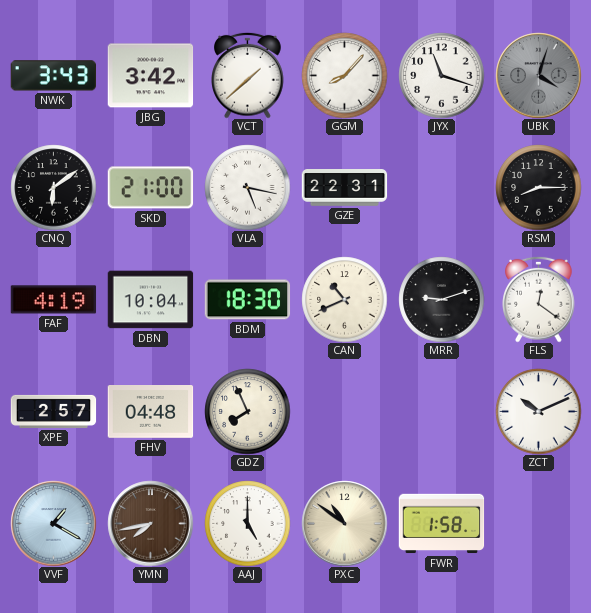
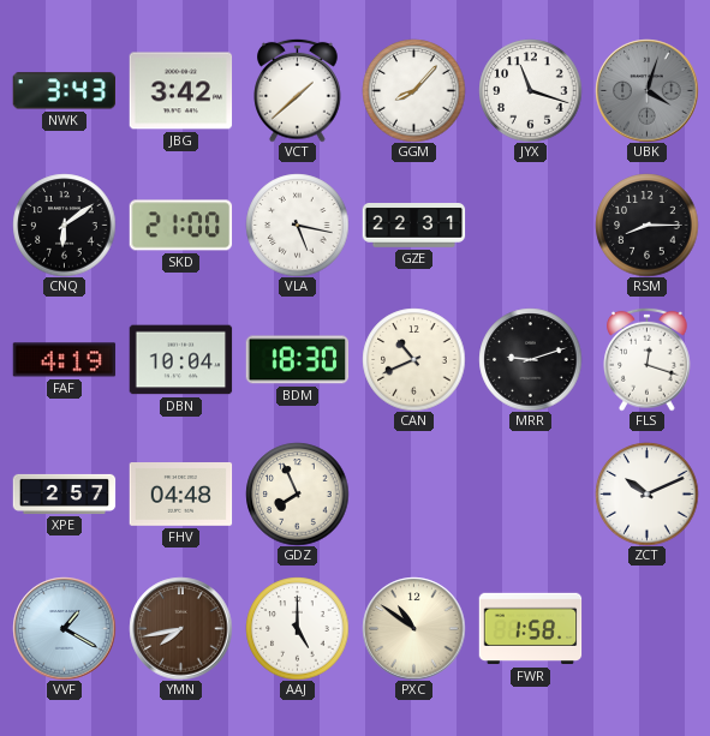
FLS: 12:21 -> 12:18
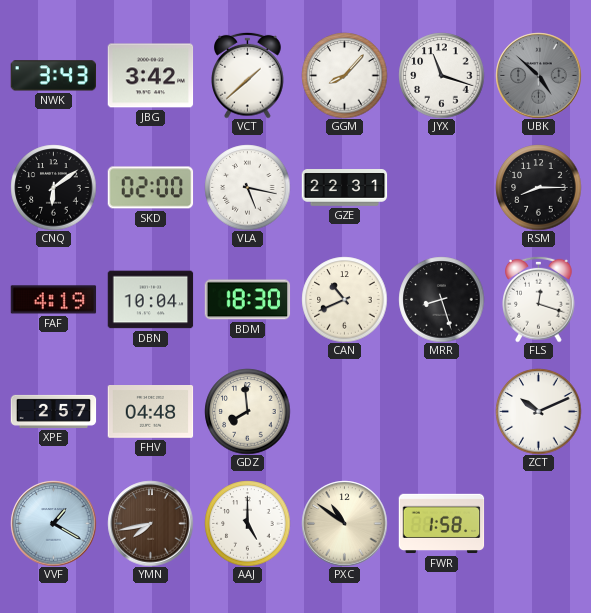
UBK: 4:03 -> 4:52
SKD: 21:00 -> 02:00
MRR: 9:12 -> 8:27
GDZ: 7:56 -> 7:59
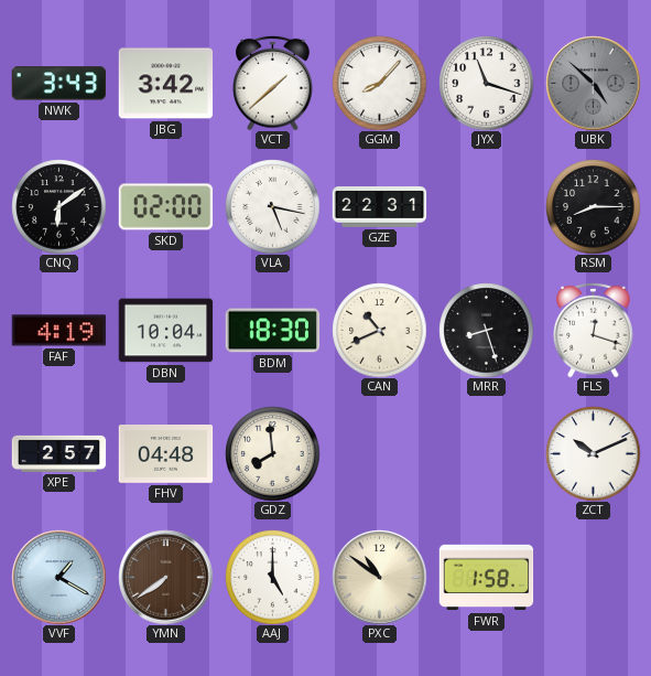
YMN: 7:43 -> 7:39
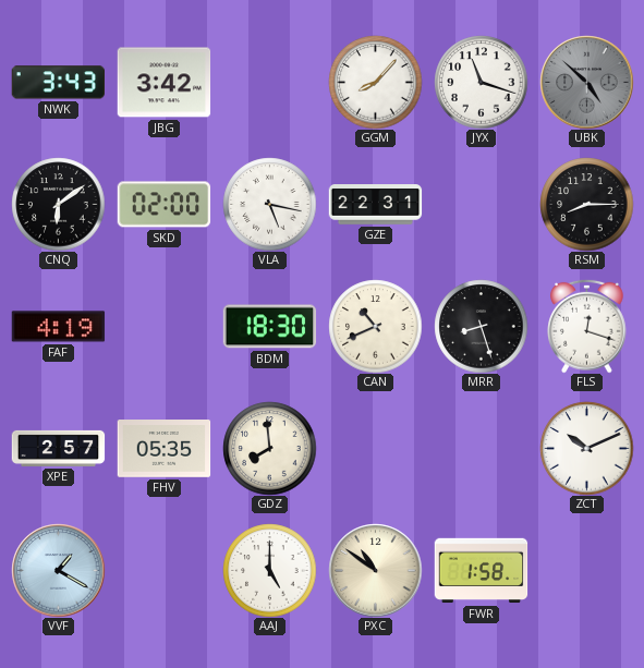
VCT: 1:38 -> none
DBN: 10:04 -> none
FHV: 04:48 -> 05:35
YMN: 7:39 -> none
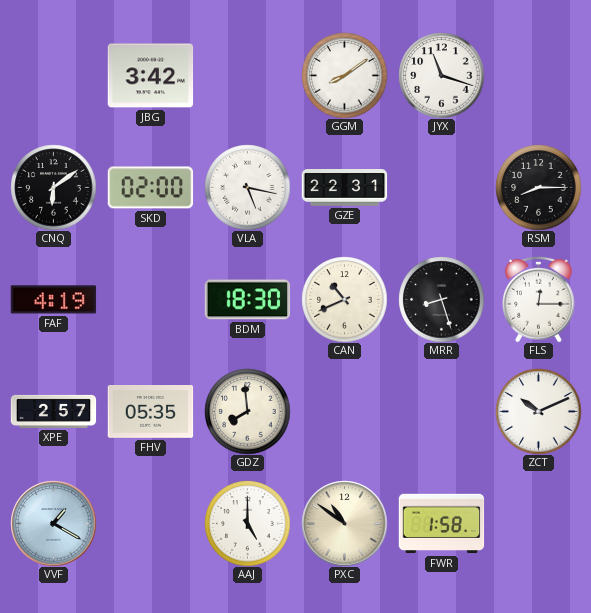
NWK: 3:43 -> none
GGM: 8:07 -> 8:09
UBK: 4:52 -> none
FLS: 12:18 -> 12:15
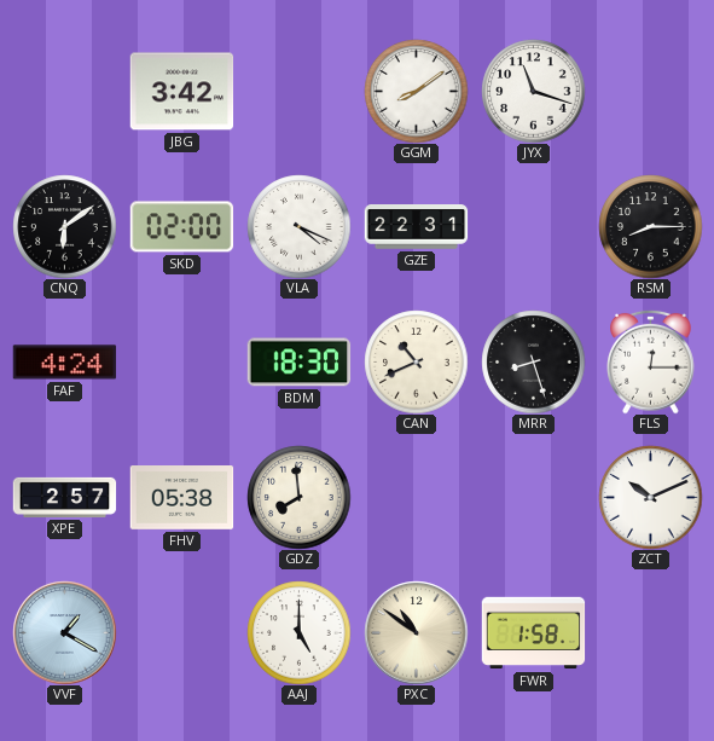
VLA: 5:17 -> 4:19
FAF: 4:19 -> 4:24
FHV: 05:35 -> 05:38
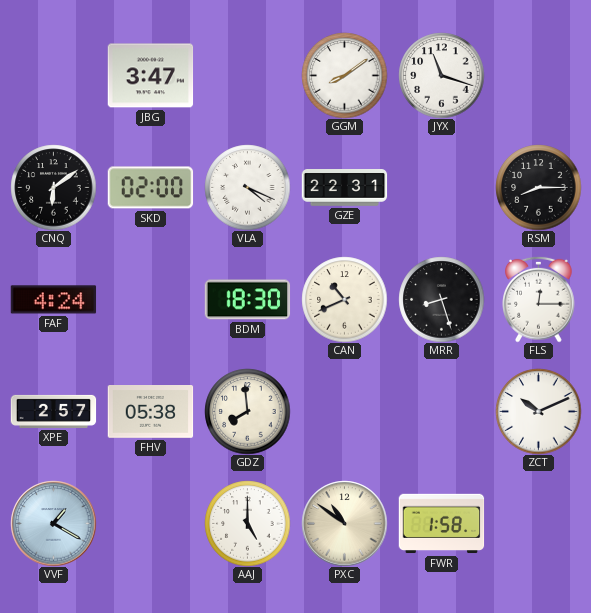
JBG: 3:42 -> 3:47
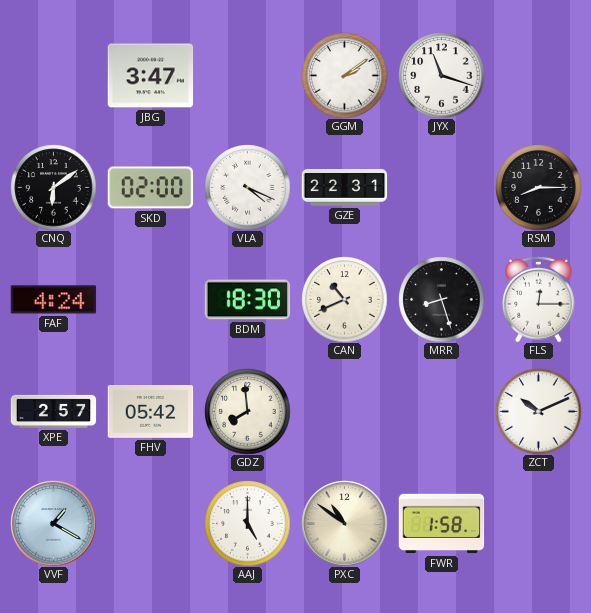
GGM: 8:09 -> 2:09
FHV: 05:38 -> 05:42
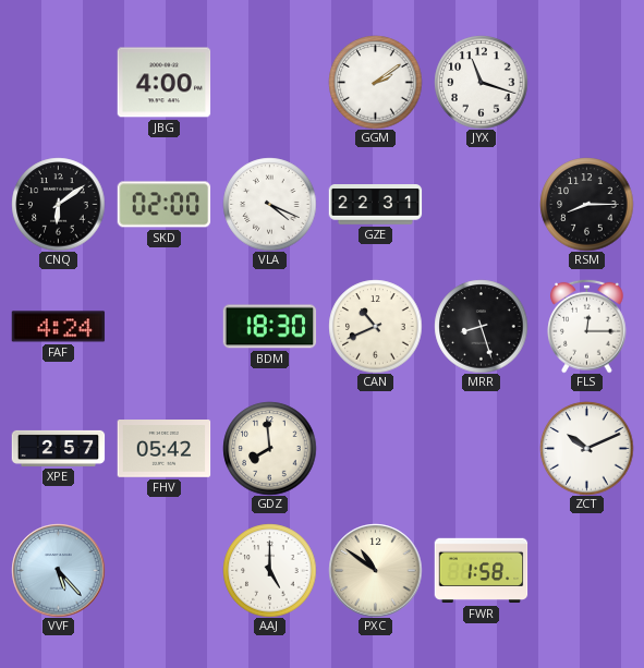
JBG: 3:47 -> 4:00
VVF: 1:20 -> 5:23
